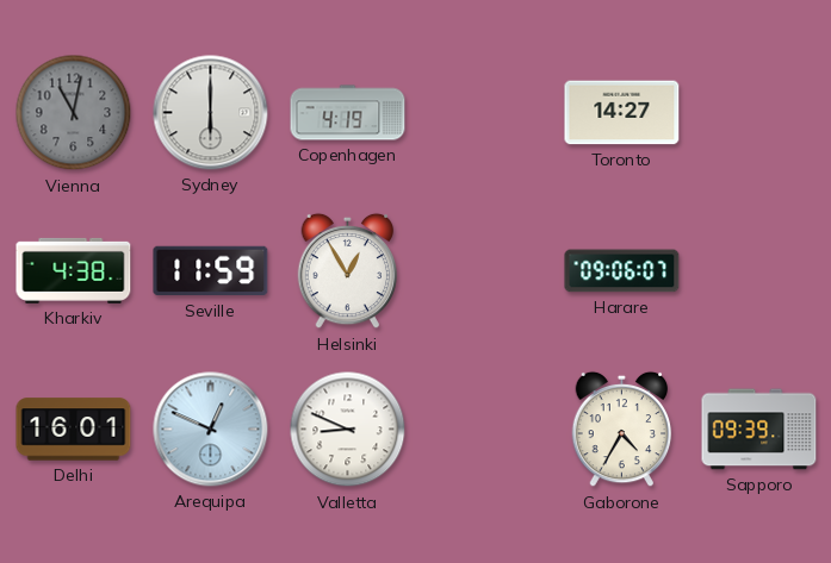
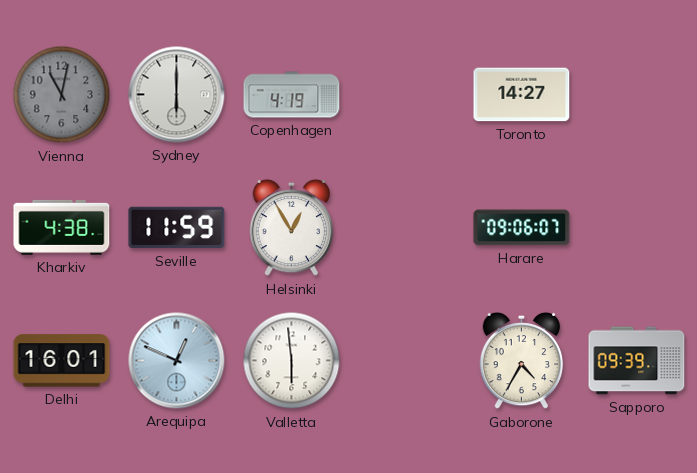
Valletta: 8:49 -> 5:59
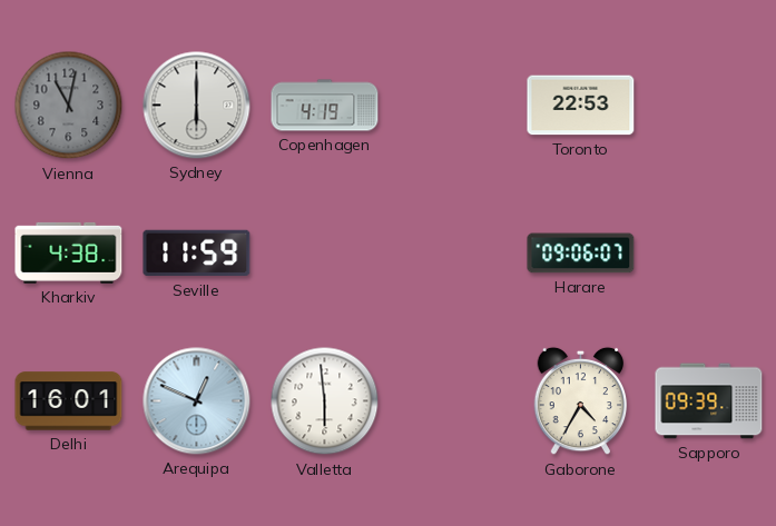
Toronto: 14:27 -> 22:53
Helsinki: 12:55 -> none
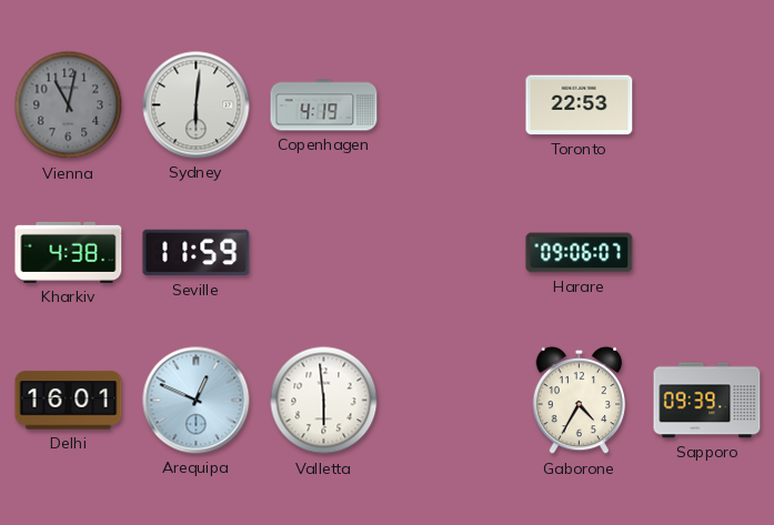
Sydney: 6:00 -> 6:01
